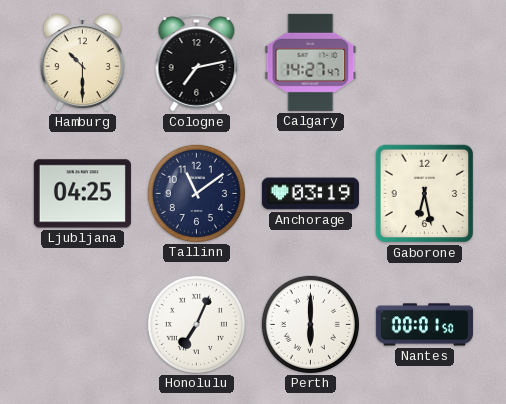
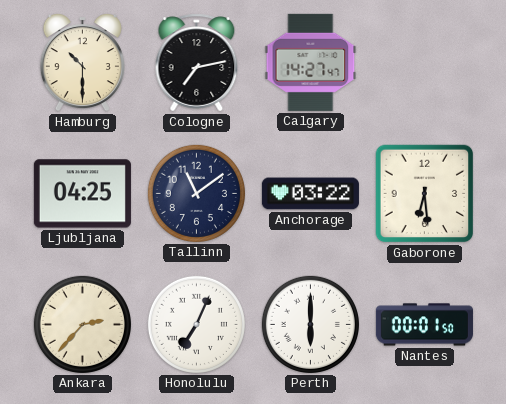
Anchorage: 03:19 -> 03:22
Gaborone: 6:28 -> 6:29
Ankara: none -> 2:37
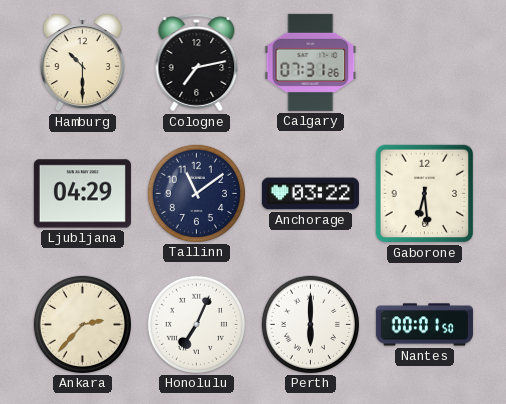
Calgary: 14:27 -> 07:31
Ljubljana: 04:25 -> 04:29
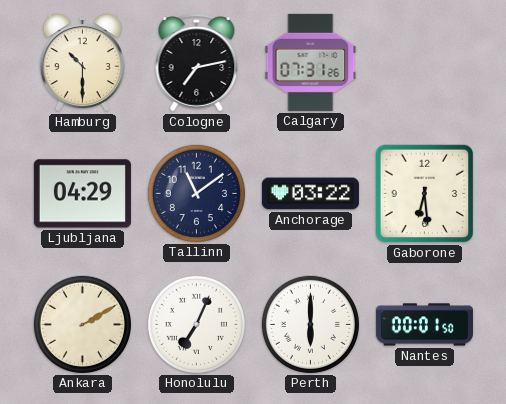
Ankara: 2:37 -> 2:10
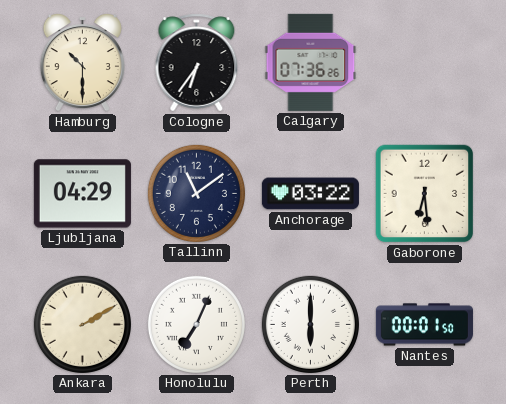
Cologne: 7:13 -> 6:36
Calgary: 07:31 -> 07:36
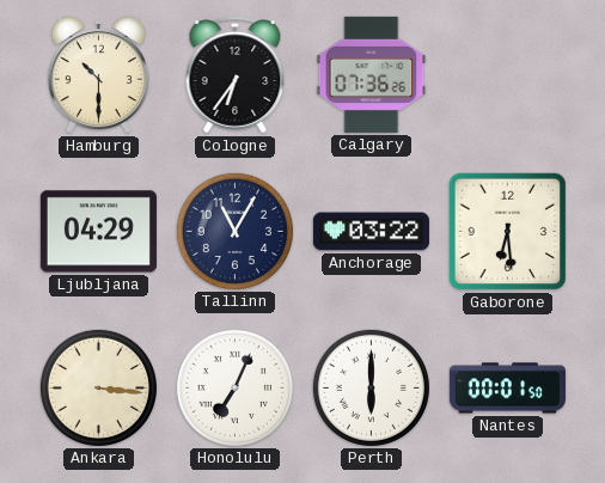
Tallinn: 11:09 -> 11:05
Ankara: 2:10 -> 3:16
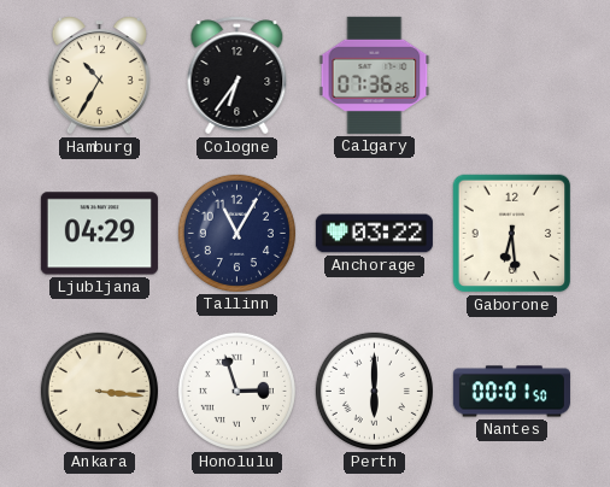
Hamburg: 10:30 -> 10:35
Honolulu: 7:04 -> 2:57
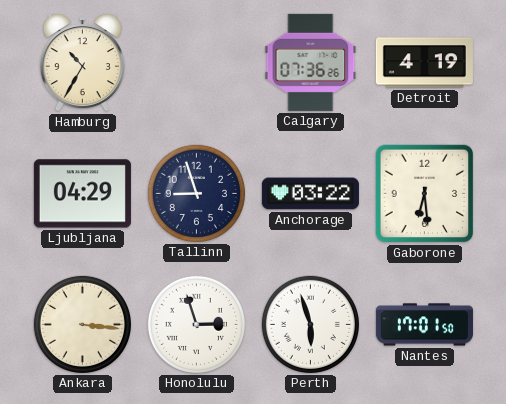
Cologne: 6:36 -> none
Detroit: none -> 4:19
Tallinn: 11:05 -> 8:57
Perth: 6:00 -> 5:57
Nantes: 00:01 -> 17:01
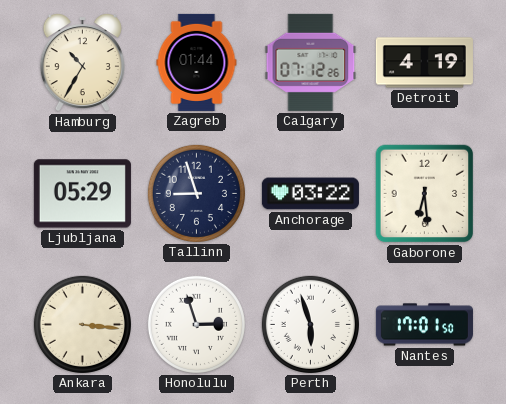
Zagreb: none -> 01:44
Calgary: 07:36 -> 07:12
Ljubljana: 04:29 -> 05:29
